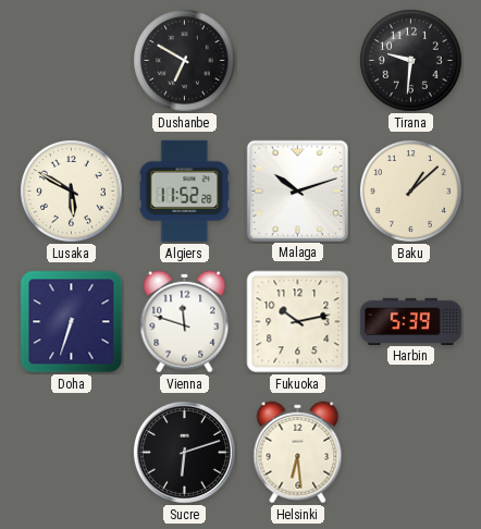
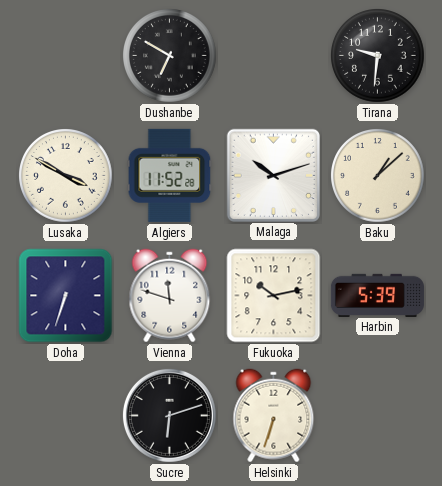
Lusaka: 5:50 -> 3:50
Helsinki: 6:29 -> 6:33
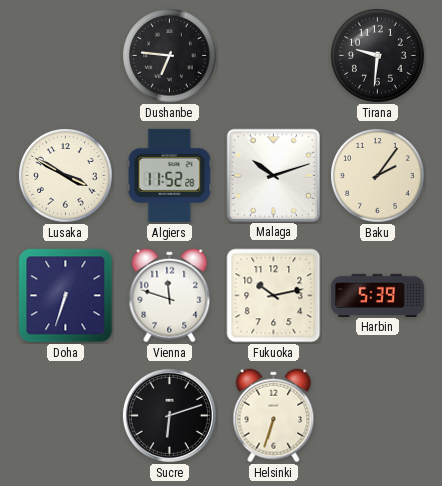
Dushanbe: 6:50 -> 6:46
Baku: 1:08 -> 2:06
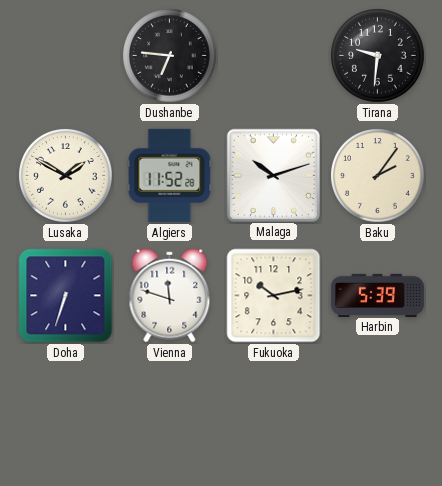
Lusaka: 3:50 -> 1:50
Sucre: 6:12 -> none
Helsinki: 6:33 -> none
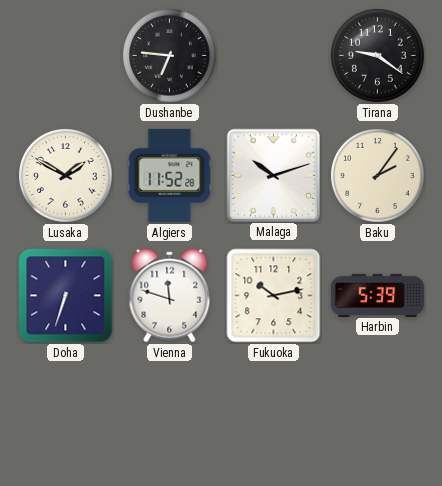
Tirana: 9:31 -> 9:21
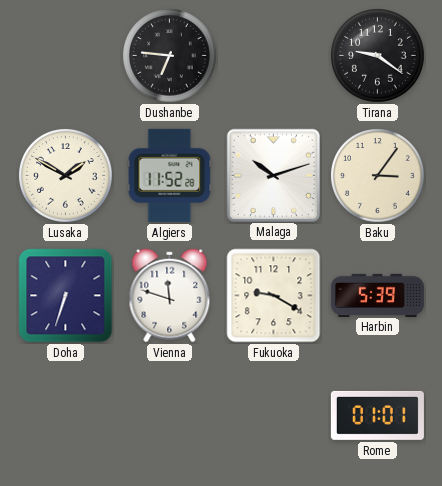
Baku: 2:06 -> 3:06
Fukuoka: 10:13 -> 9:20
Rome: none -> 01:01
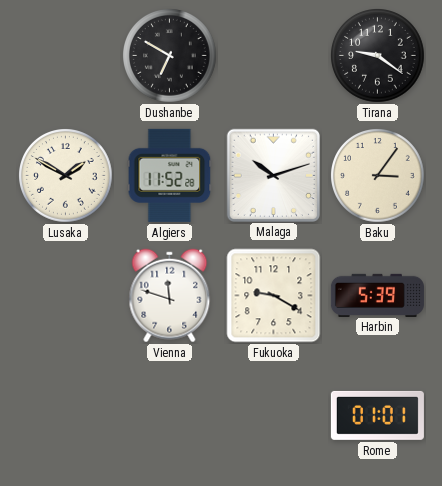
Dushanbe: 6:46 -> 6:50
Doha: 6:33 -> none
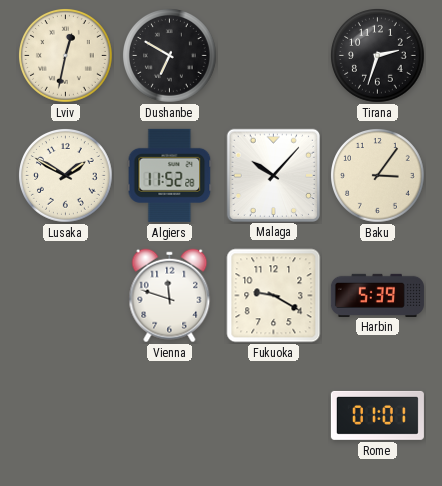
Lviv: none -> 12:32
Tirana: 9:21 -> 2:33
Malaga: 10:12 -> 10:07
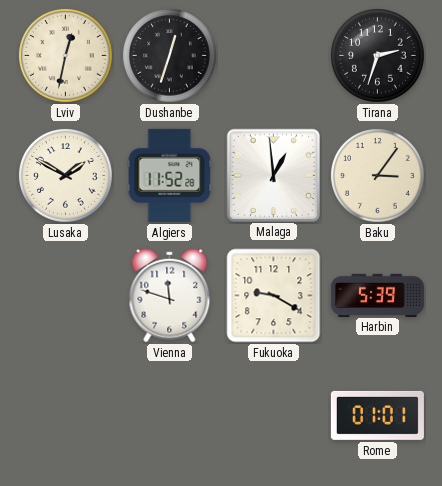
Dushanbe: 6:50 -> 12:33
Malaga: 10:07 -> 12:59
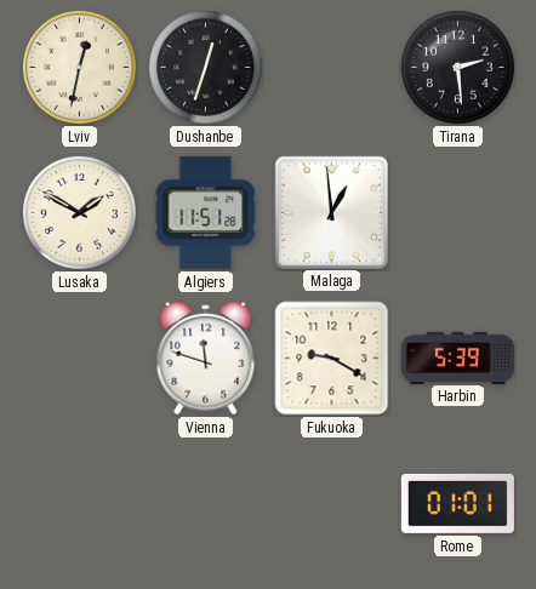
Tirana: 2:33 -> 2:29
Algiers: 11:52 -> 11:51
Baku: 3:06 -> none
